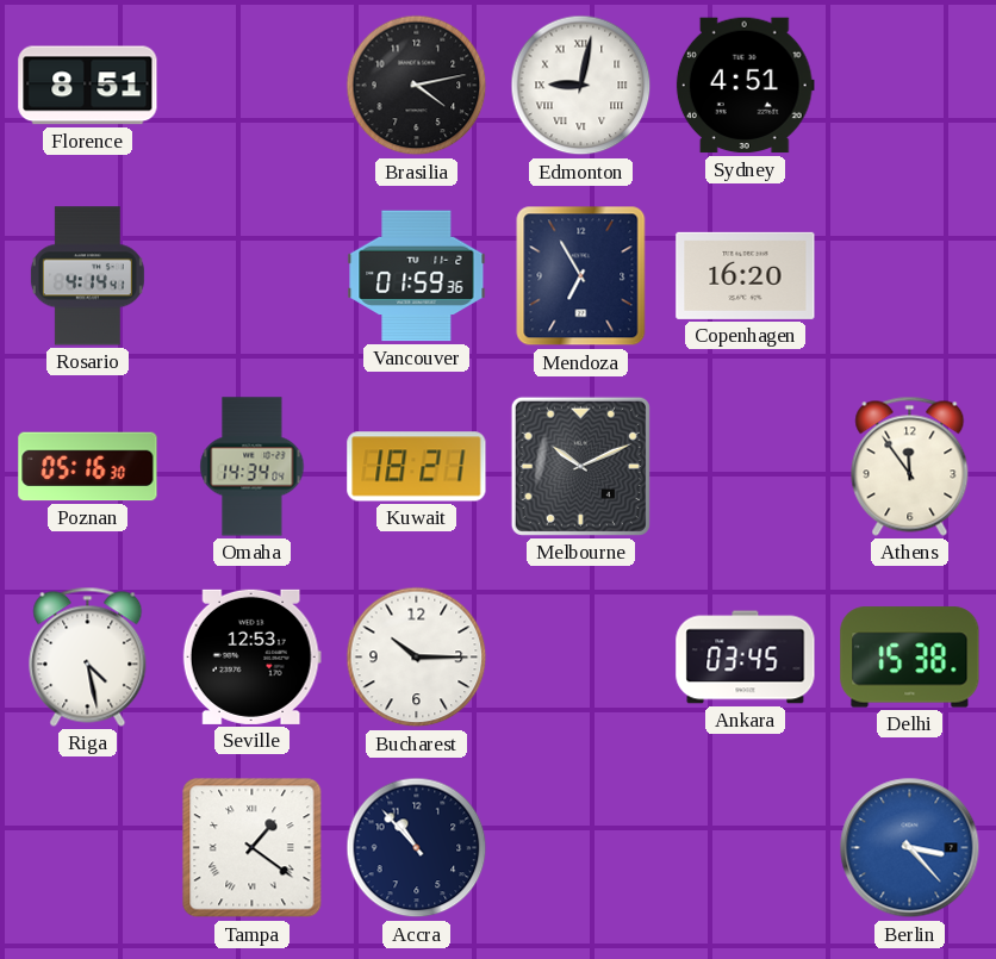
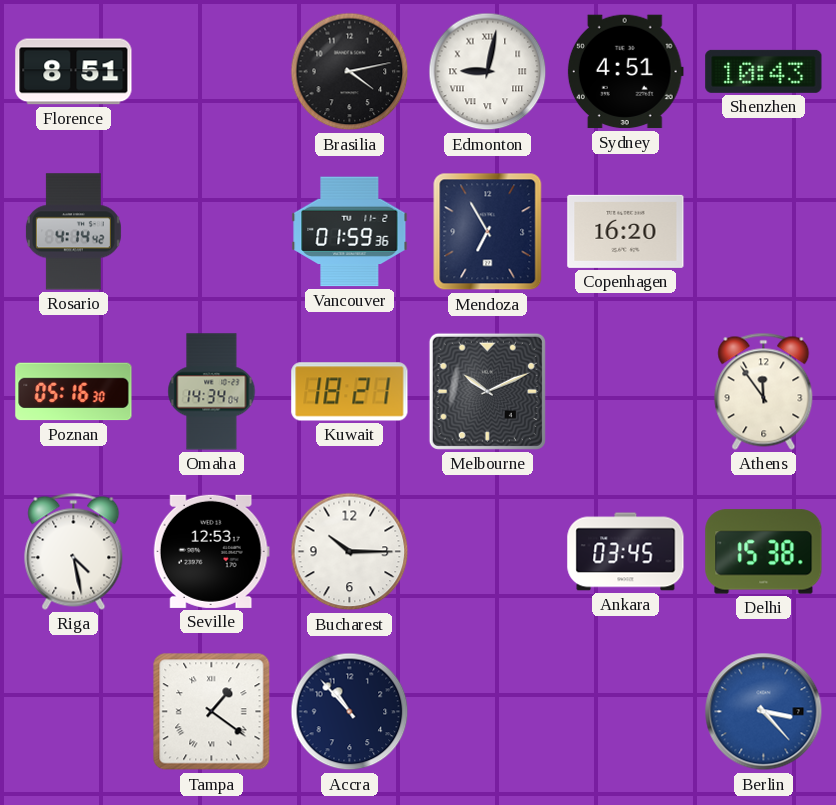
Shenzhen: none -> 10:43
Rosario: 4:14:41 -> 4:14:42
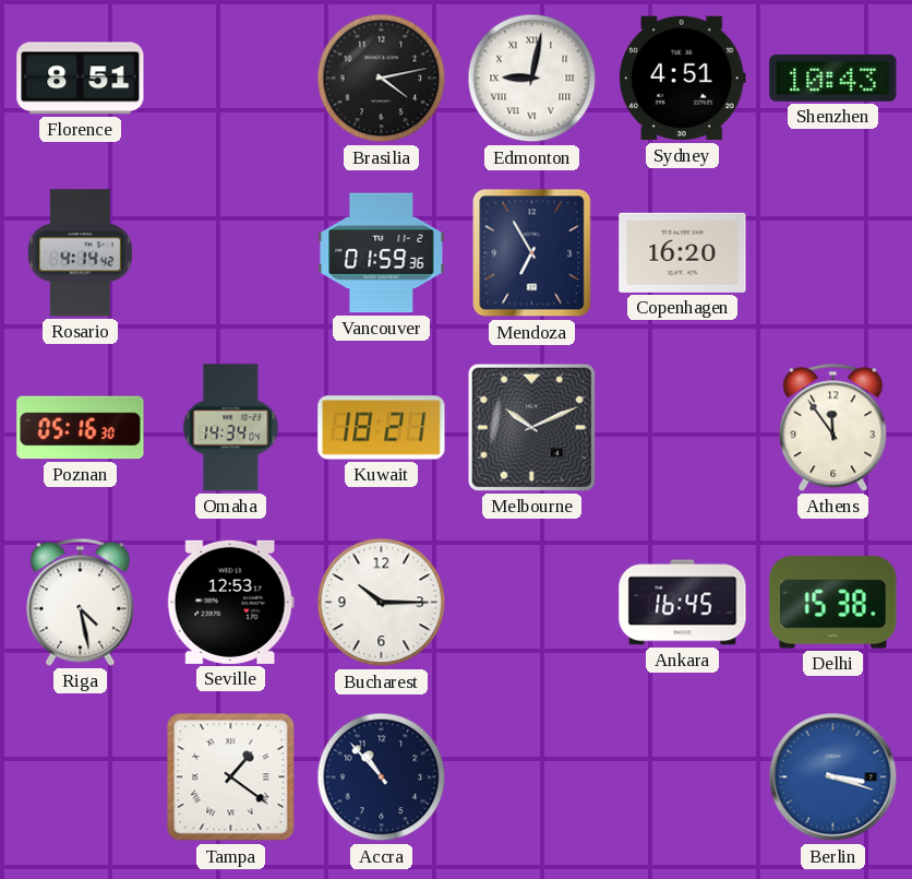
Ankara: 03:45 -> 16:45
Berlin: 3:23 -> 3:18
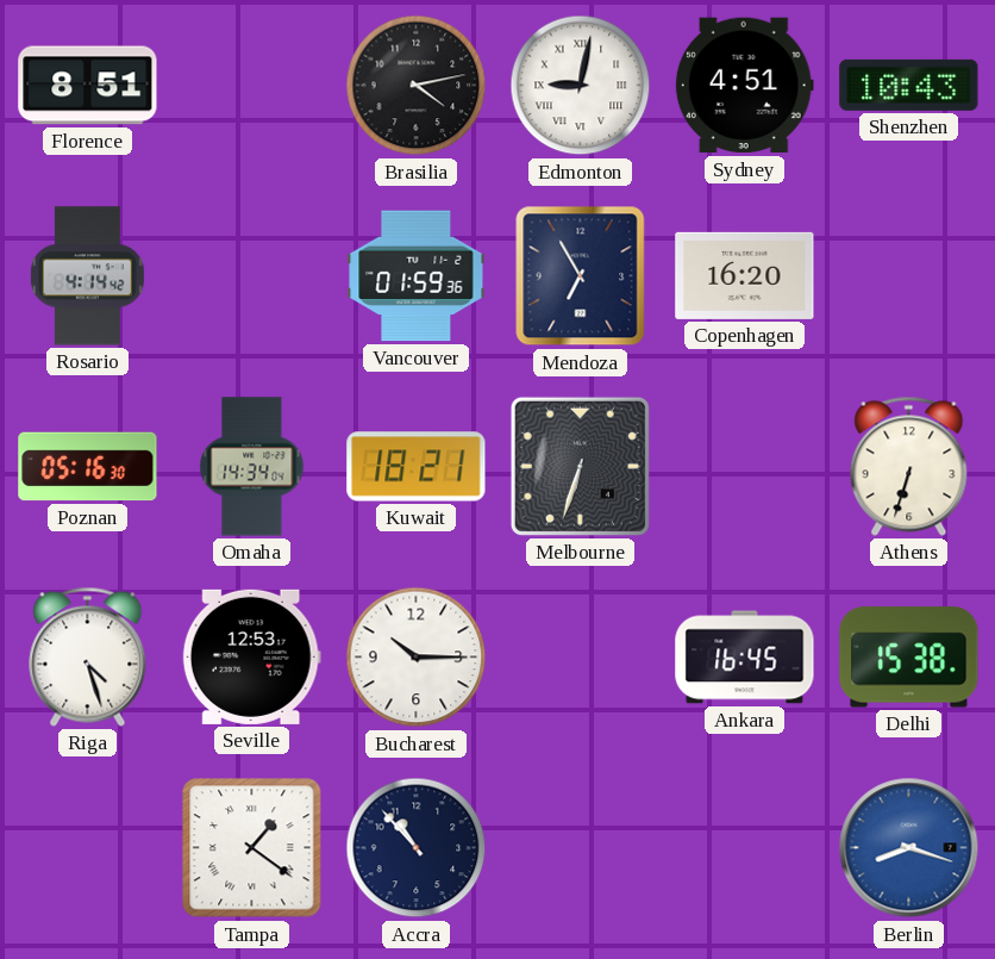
Melbourne: 10:11 -> 6:33
Athens: 11:54 -> 6:33
Riga: 4:28 -> 4:27
Berlin: 3:18 -> 8:18
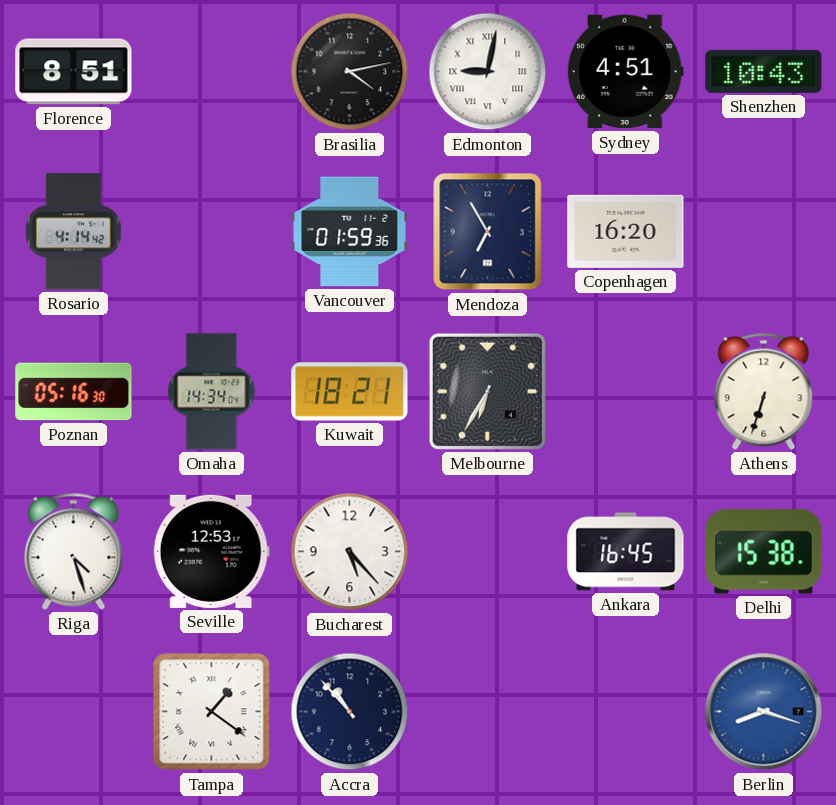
Melbourne: 6:33 -> 6:35
Bucharest: 10:15 -> 5:23
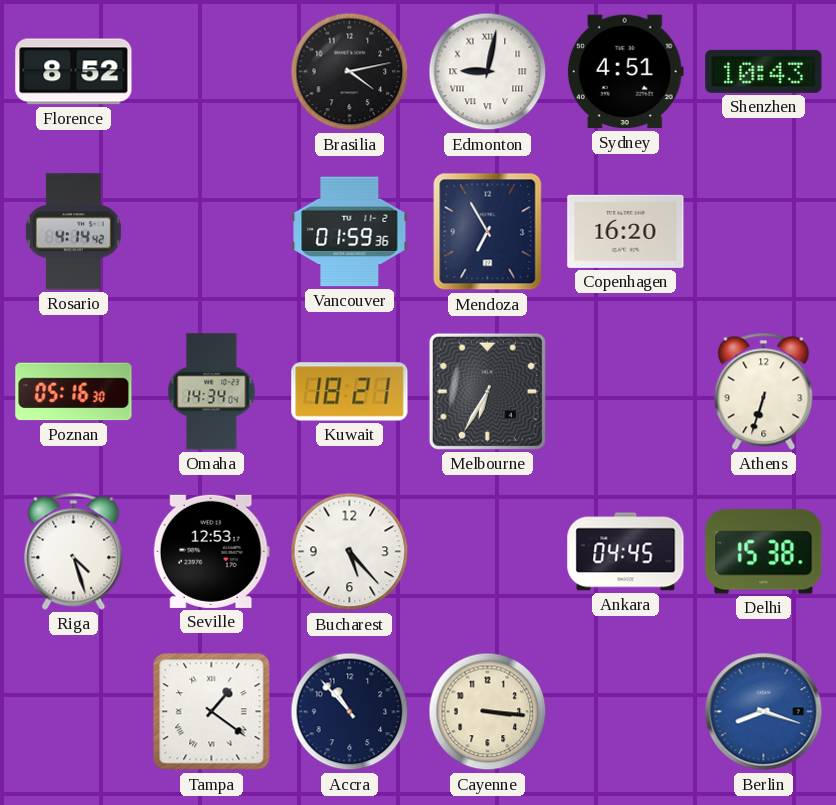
Florence: 8:51 -> 8:52
Ankara: 16:45 -> 04:45
Cayenne: none -> 3:16
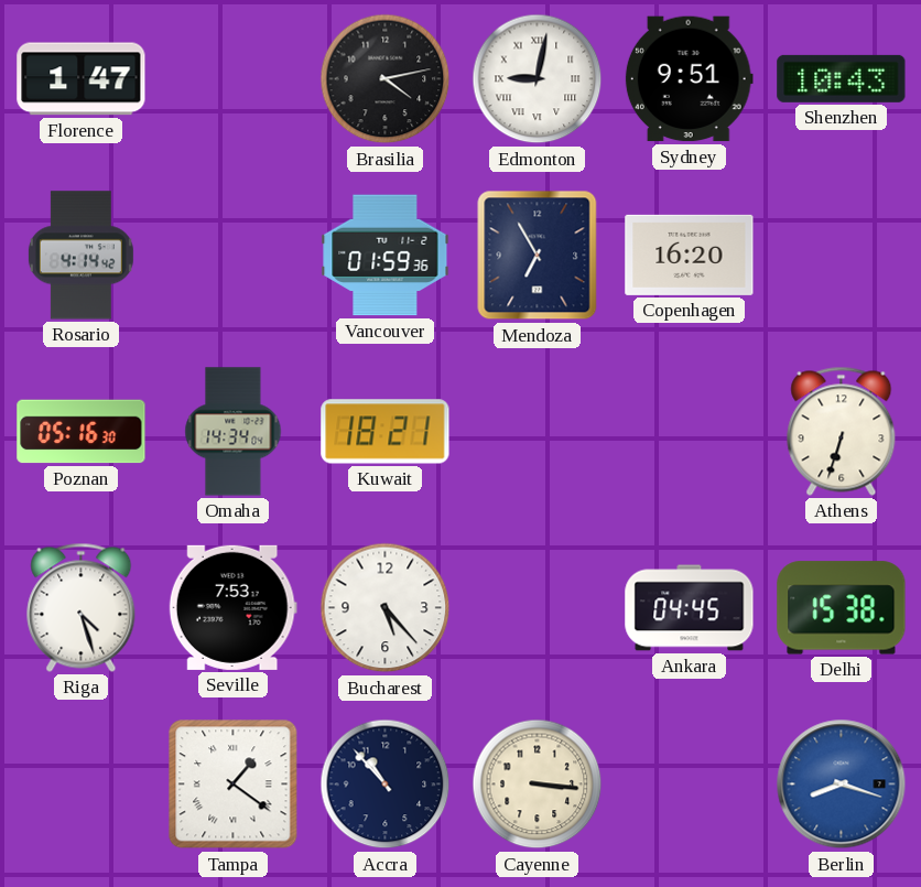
Florence: 8:52 -> 1:47
Sydney: 4:51 -> 9:51
Melbourne: 6:35 -> none
Seville: 12:53 -> 7:53
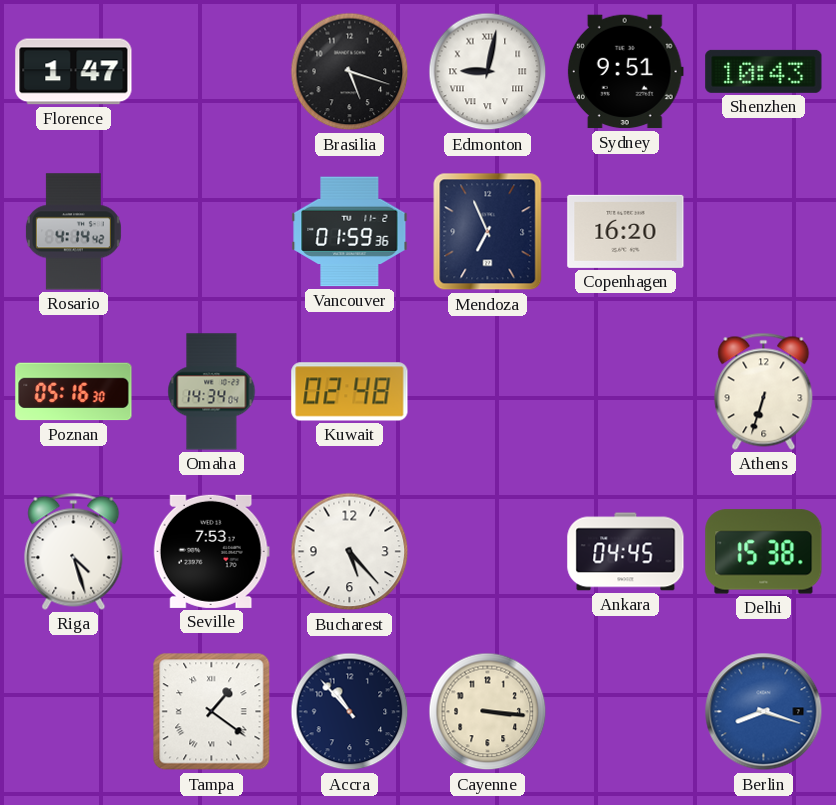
Brasilia: 4:13 -> 5:18
Mendoza: 6:55 -> 6:56
Kuwait: 18:21 -> 02:48
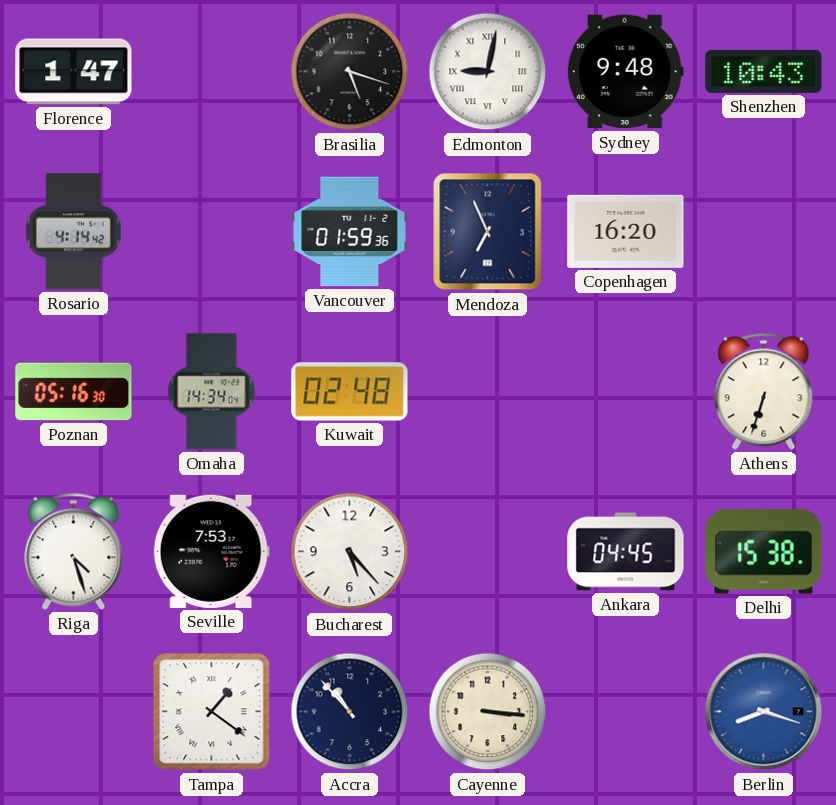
Sydney: 9:51 -> 9:48
